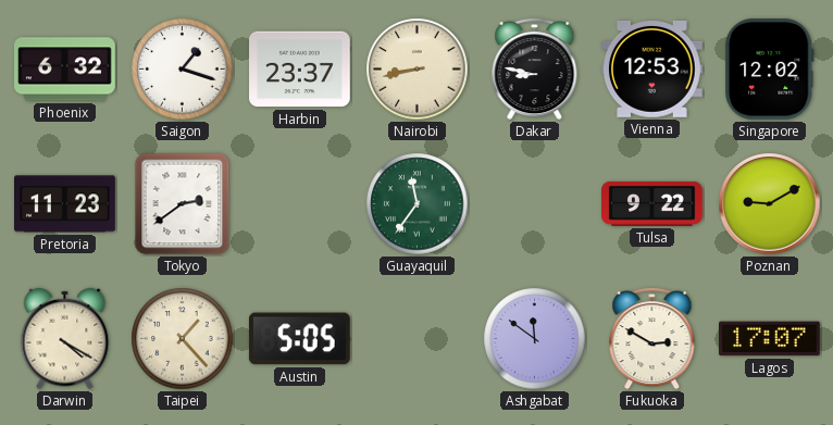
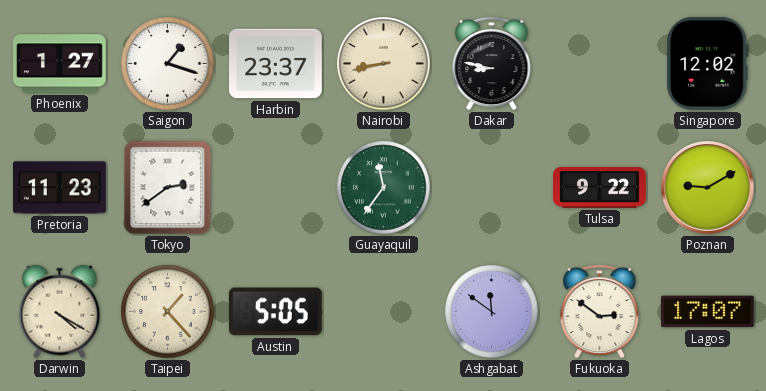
Phoenix: 6:32 -> 1:27
Vienna: 12:53 -> none
Fukuoka: 2:50 -> 2:51
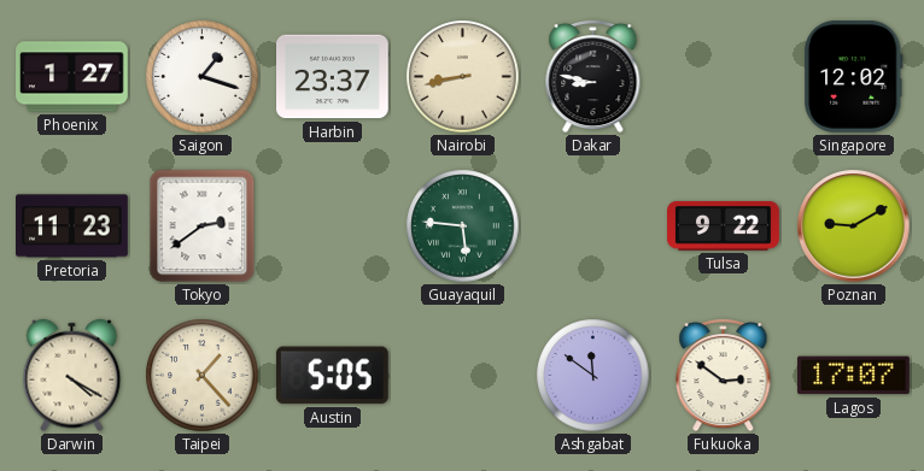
Guayaquil: 11:36 -> 5:46
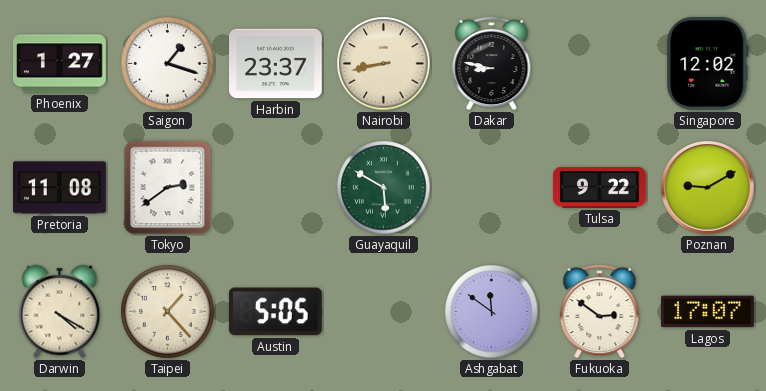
Pretoria: 11:23 -> 11:08
Guayaquil: 5:46 -> 5:50
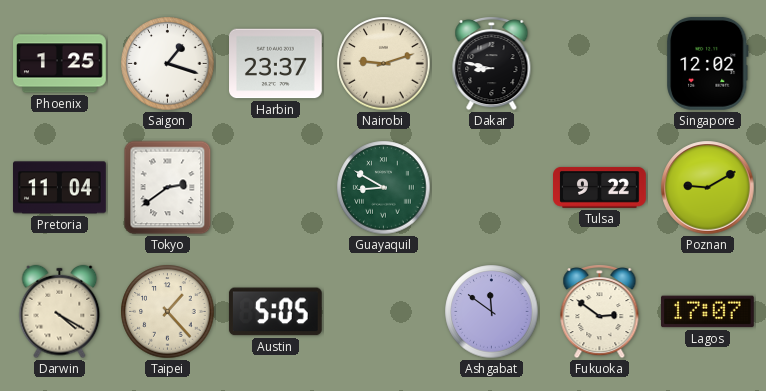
Phoenix: 1:27 -> 1:25
Nairobi: 8:43 -> 9:12
Pretoria: 11:08 -> 11:04
Guayaquil: 5:50 -> 8:50
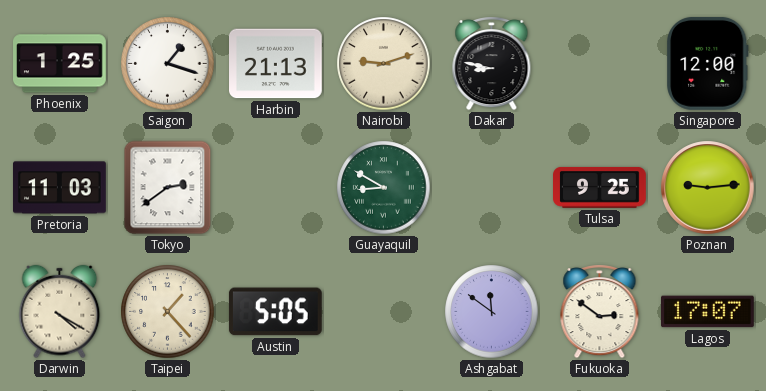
Harbin: 23:37 -> 21:13
Singapore: 12:02 -> 12:00
Pretoria: 11:04 -> 11:03
Tulsa: 9:22 -> 9:25
Poznan: 9:10 -> 9:14
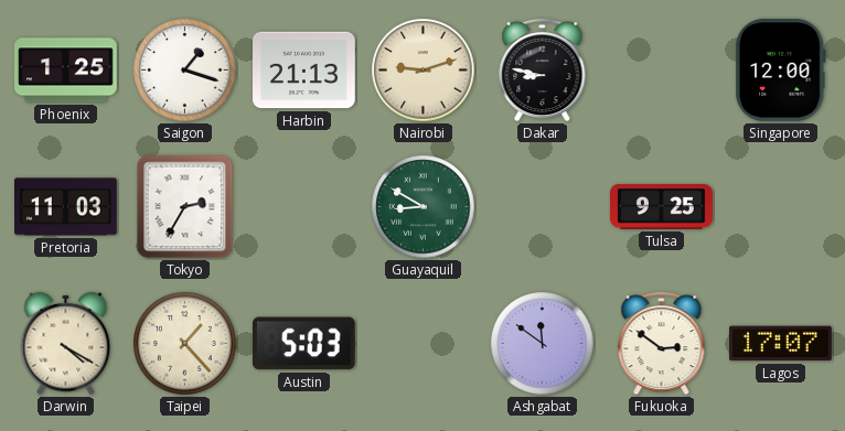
Tokyo: 2:39 -> 2:35
Poznan: 9:14 -> none
Austin: 5:05 -> 5:03
